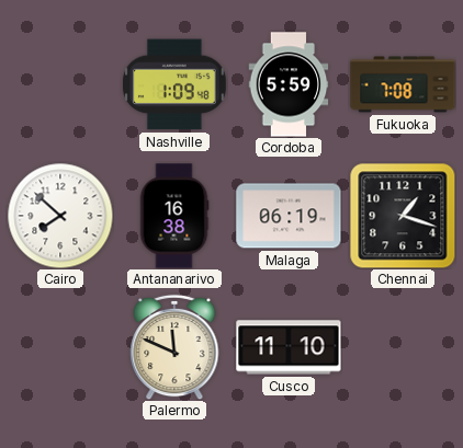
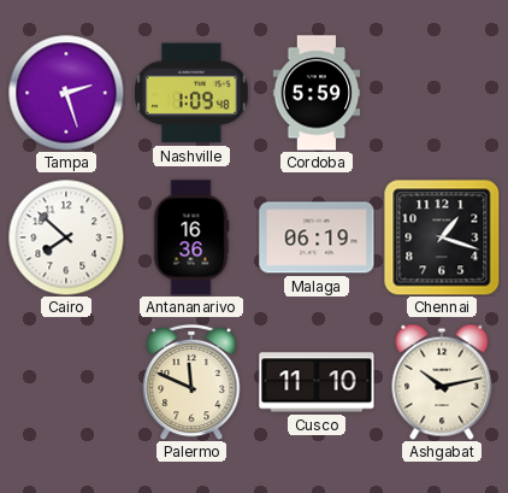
Tampa: none -> 2:27
Fukuoka: 7:08 -> none
Antananarivo: 16:38 -> 16:36
Ashgabat: none -> 10:13
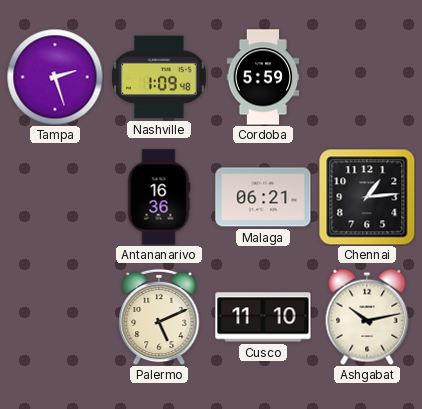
Cairo: 7:52 -> none
Malaga: 06:19 -> 06:21
Chennai: 1:18 -> 1:14
Palermo: 11:49 -> 5:11
